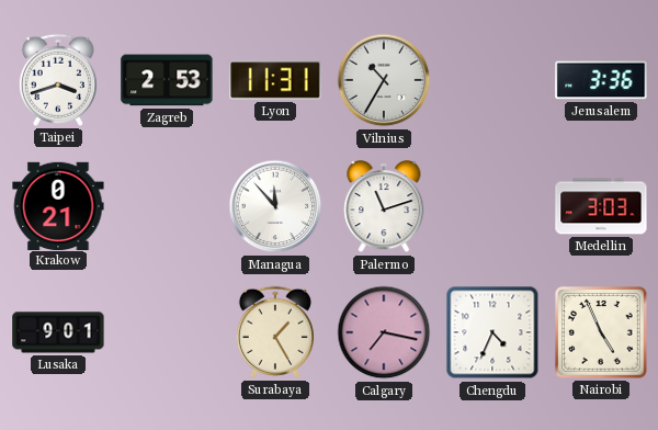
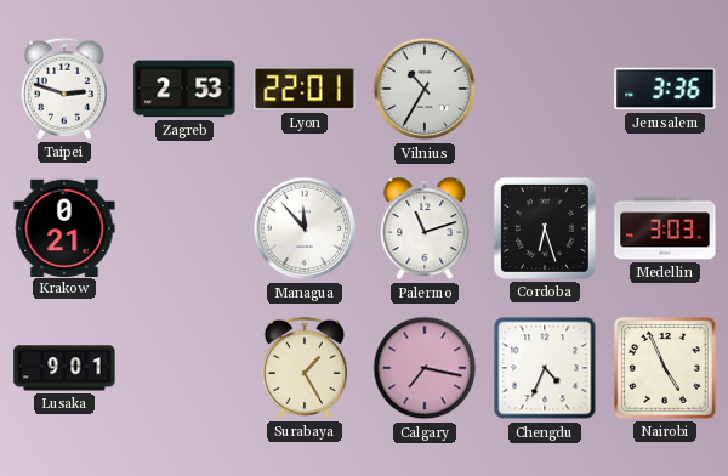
Taipei: 3:42 -> 2:48
Lyon: 11:31 -> 22:01
Cordoba: none -> 6:27
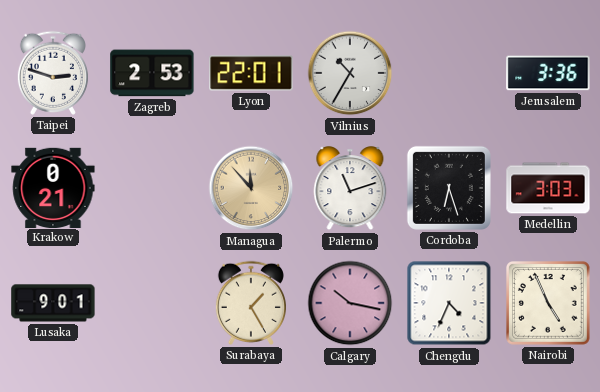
Managua dial: white -> champagne
Calgary: 7:17 -> 10:17
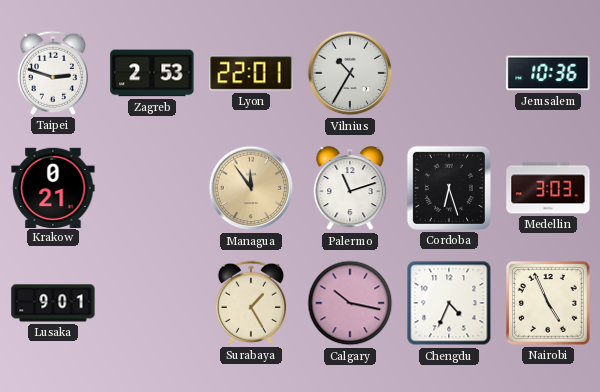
Jerusalem: 3:36 -> 10:36
Managua: 11:53 -> 11:54
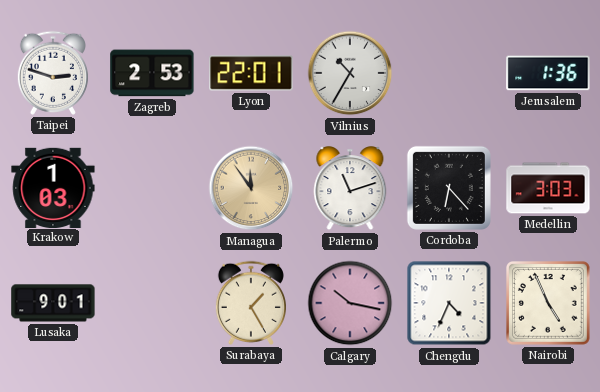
Jerusalem: 10:36 -> 1:36
Krakow: 0:21 -> 1:03
Cordoba: 6:27 -> 6:23
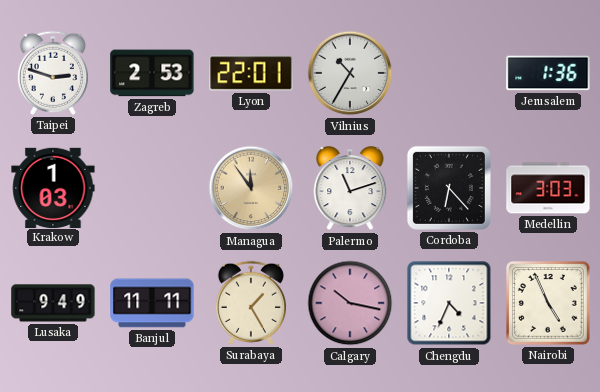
Lusaka: 9:01 -> 9:49
Banjul: none -> 11:11
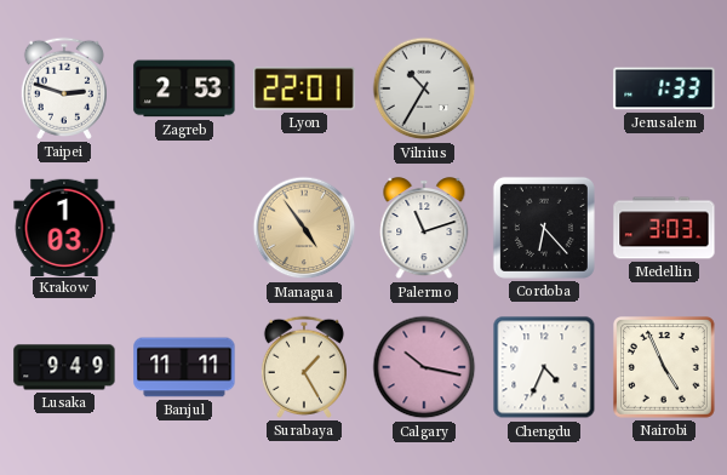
Jerusalem: 1:36 -> 1:33
Managua: 11:54 -> 4:54
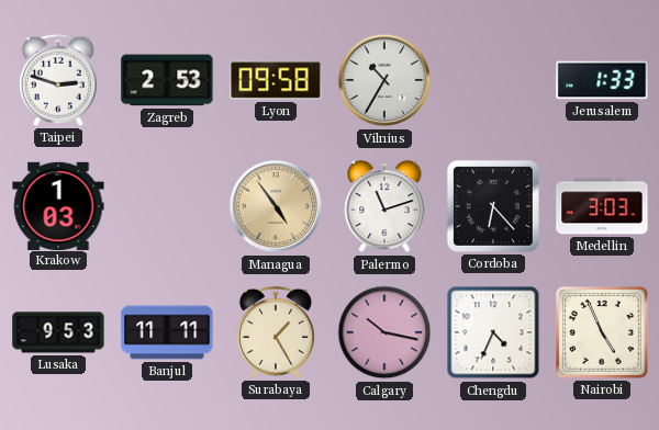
Lyon: 22:01 -> 09:58
Lusaka: 9:49 -> 9:53
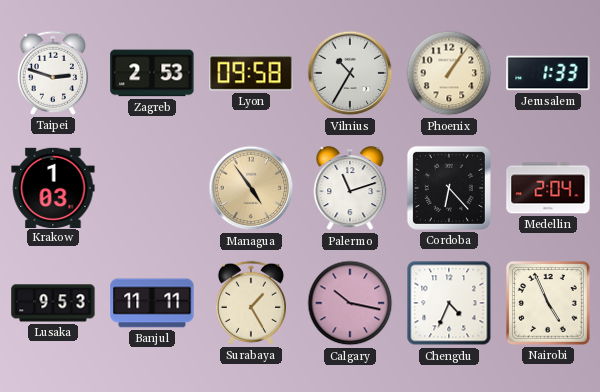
Phoenix: none -> 1:06
Medellin: 3:03 -> 2:04
